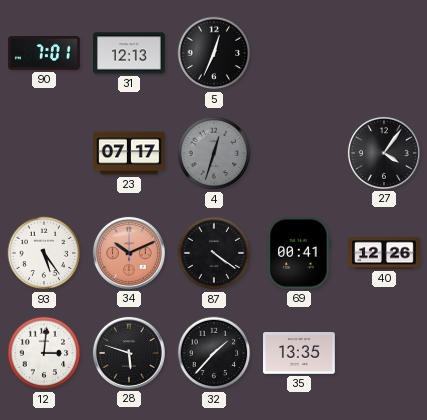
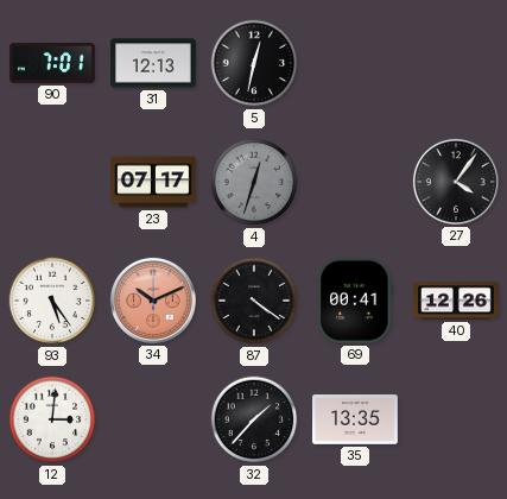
5: 12:34 -> 12:32
28: 5:48 -> none
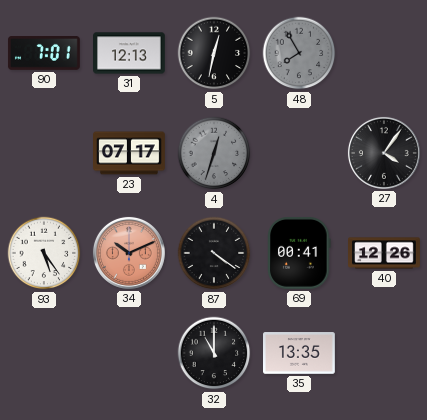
48: none -> 7:55
12: 3:01 -> none
32: 1:37 -> 11:00
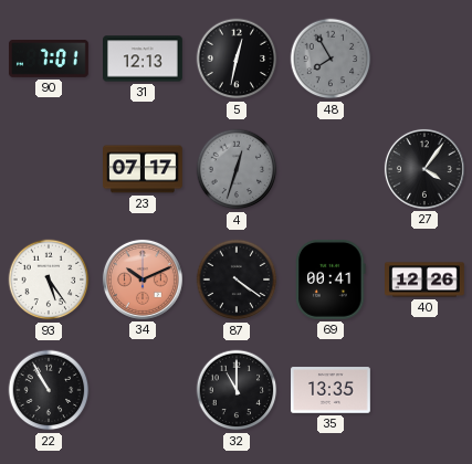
22: none -> 10:55
